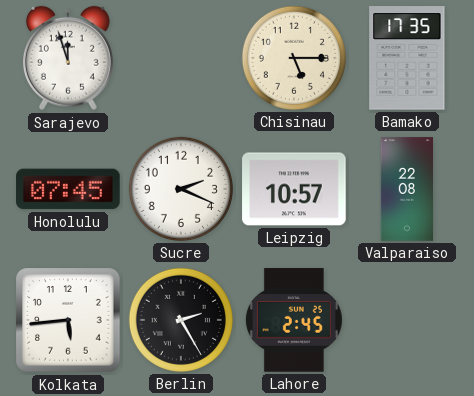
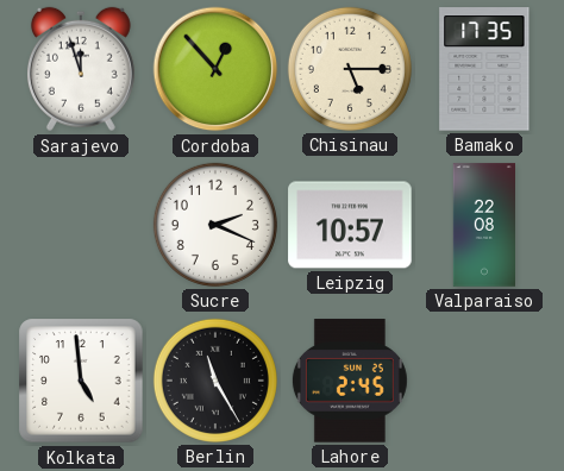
Cordoba: none -> 12:53
Honolulu: 07:45 -> none
Kolkata: 5:44 -> 4:59
Berlin: 2:25 -> 11:25
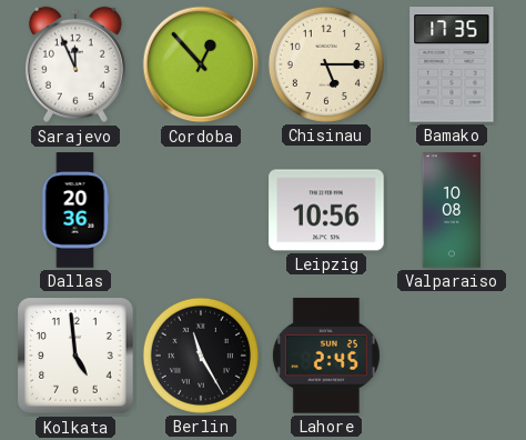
Sarajevo: 11:57 -> 11:56
Dallas: none -> 20:36
Sucre: 2:19 -> none
Leipzig: 10:57 -> 10:56
Valparaiso: 22:08 -> 10:08
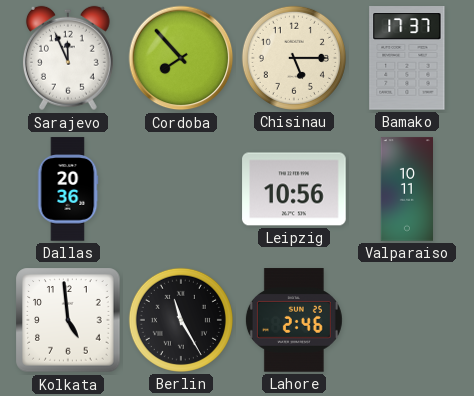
Cordoba: 12:53 -> 7:53
Bamako: 17:35 -> 17:37
Valparaiso: 10:08 -> 10:11
Lahore: 2:45 -> 2:46
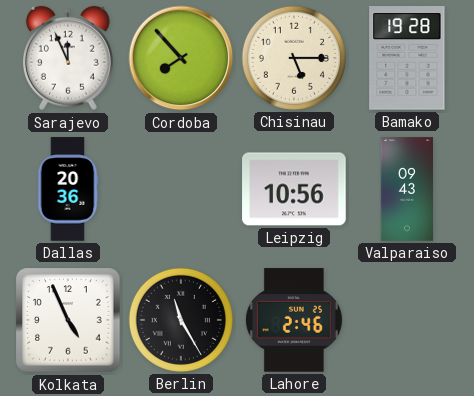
Bamako: 17:37 -> 19:28
Valparaiso: 10:11 -> 09:43
Kolkata: 4:59 -> 4:56
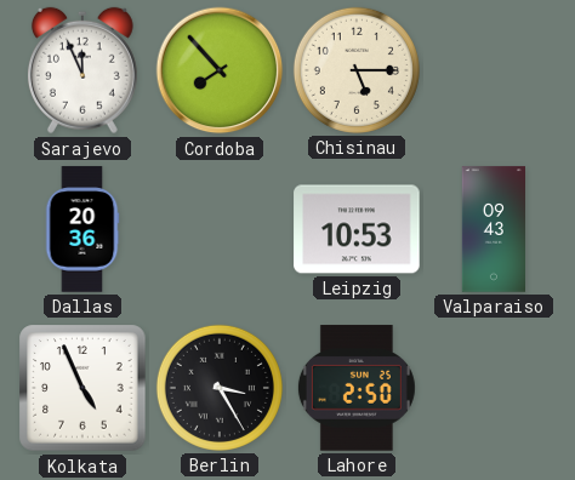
Bamako: 19:28 -> none
Leipzig: 10:56 -> 10:53
Berlin: 11:25 -> 3:25
Lahore: 2:46 -> 2:50
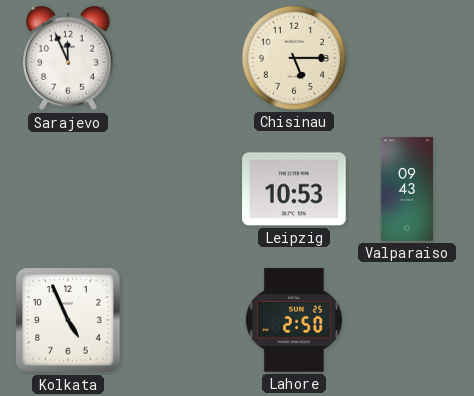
Cordoba: 7:53 -> none
Dallas: 20:36 -> none
Berlin: 3:25 -> none
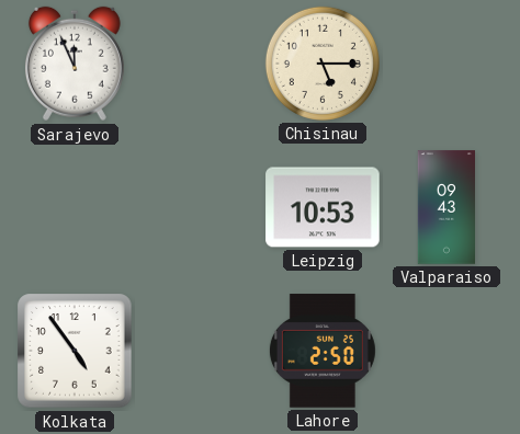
Kolkata: 4:56 -> 4:54
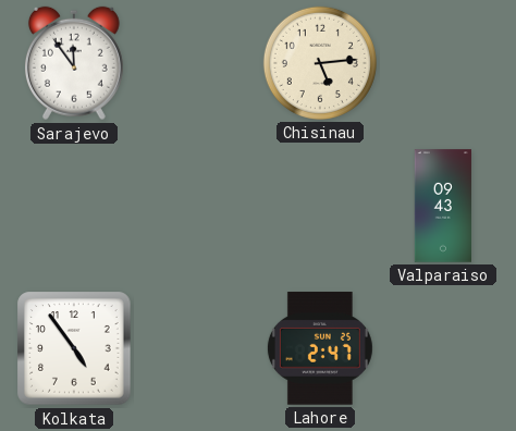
Sarajevo: 11:56 -> 11:54
Chisinau: 5:15 -> 5:14
Leipzig: 10:53 -> none
Lahore: 2:50 -> 2:47
